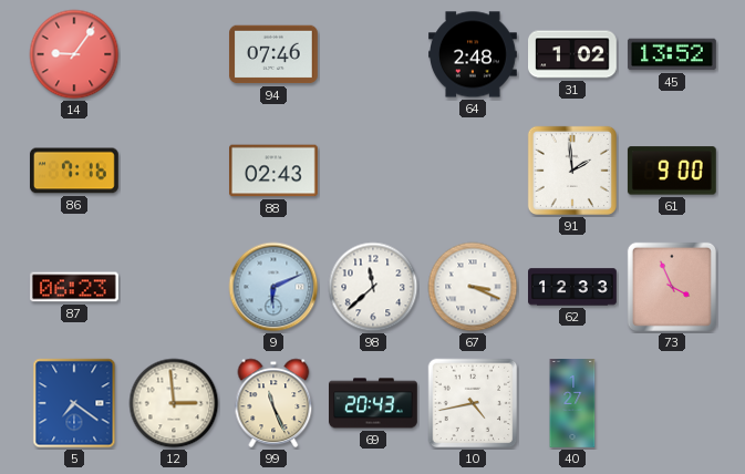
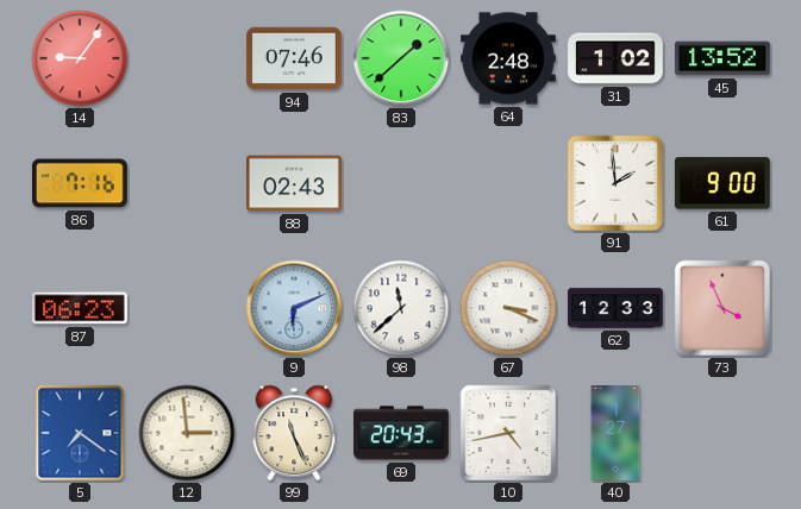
83: none -> 1:38
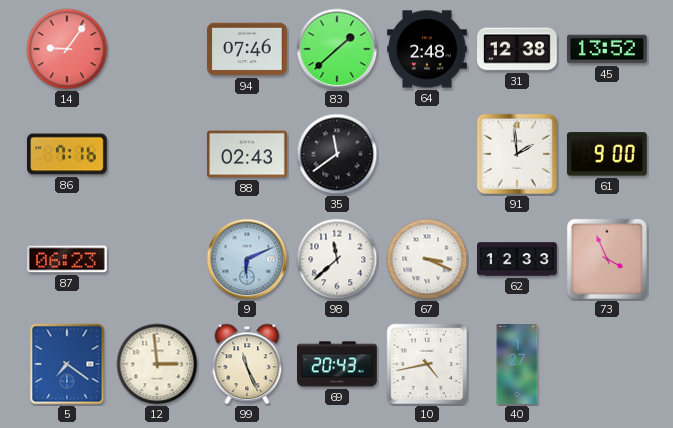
31: 1:02 -> 12:38
35: none -> 11:39
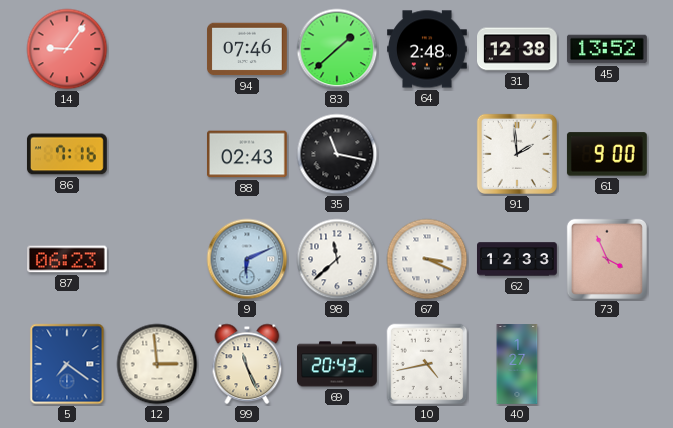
35: 11:39 -> 11:17
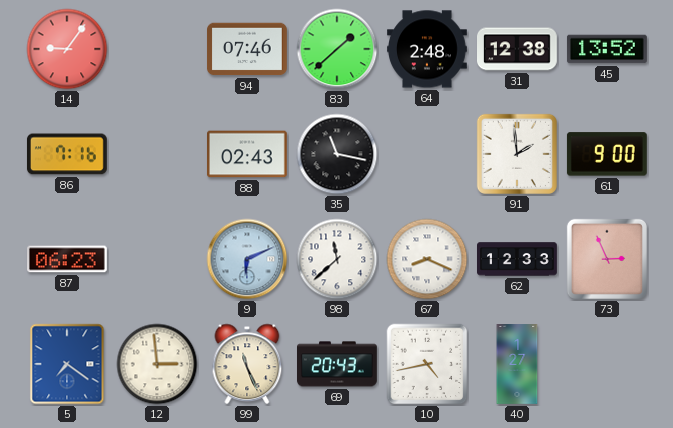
67: 3:19 -> 8:19
73: 3:56 -> 2:56
